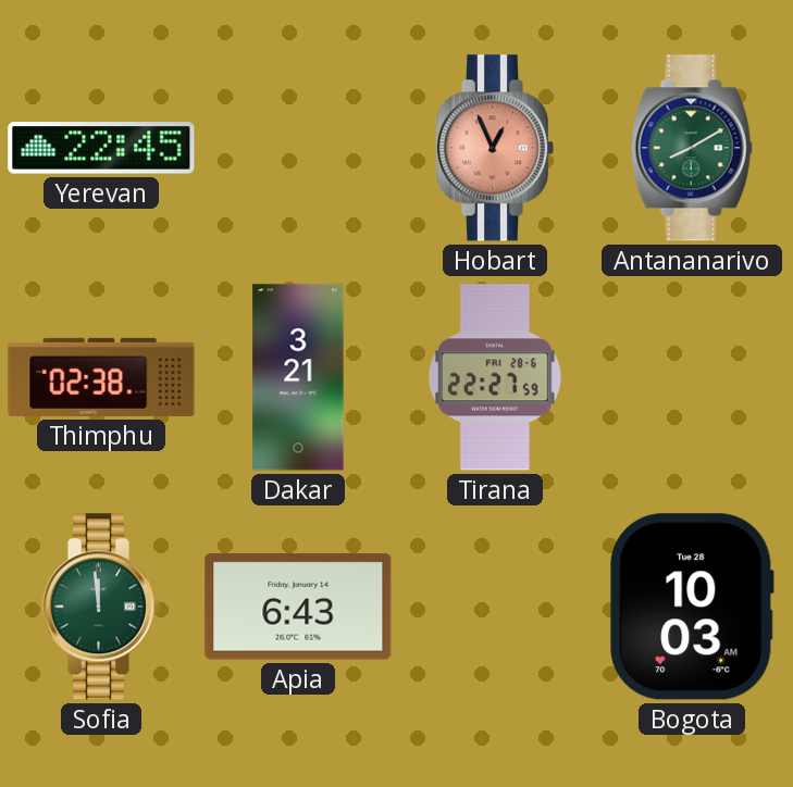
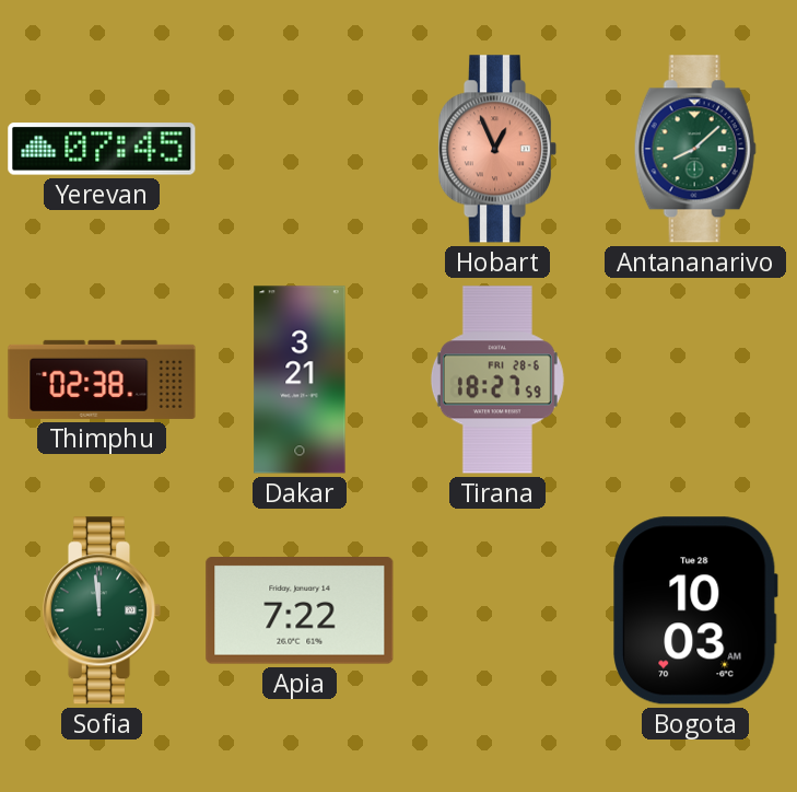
Yerevan: 22:45 -> 07:45
Antananarivo: 8:10 -> 8:08
Tirana: 22:27 -> 18:27
Apia: 6:43 -> 7:22
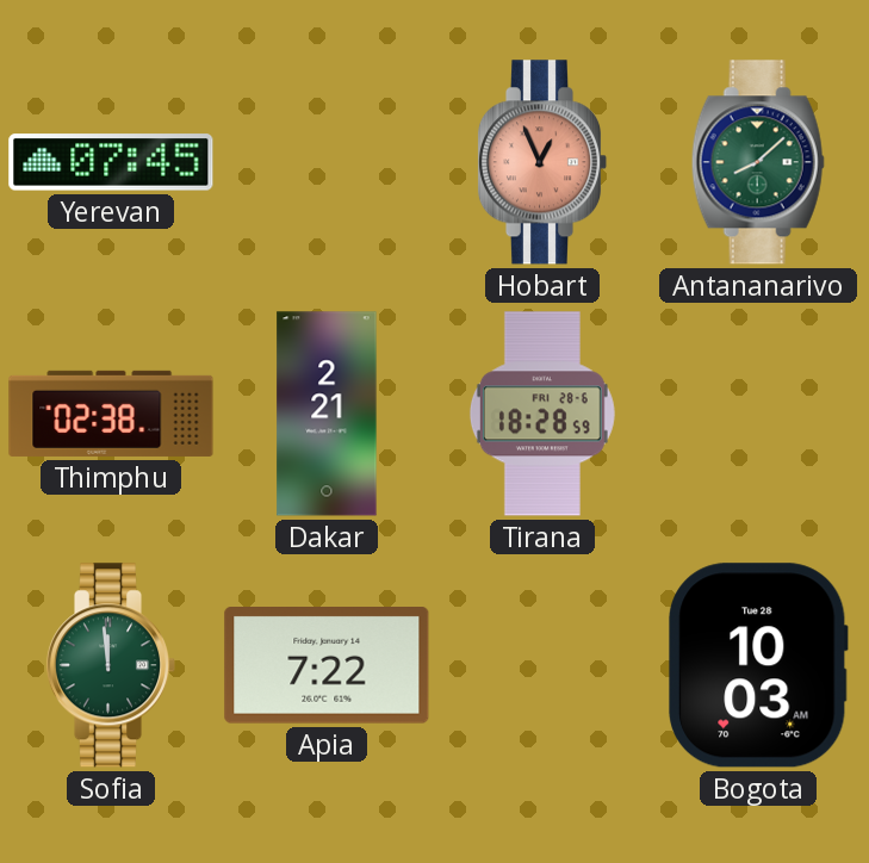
Dakar: 3:21 -> 2:21
Tirana: 18:27 -> 18:28
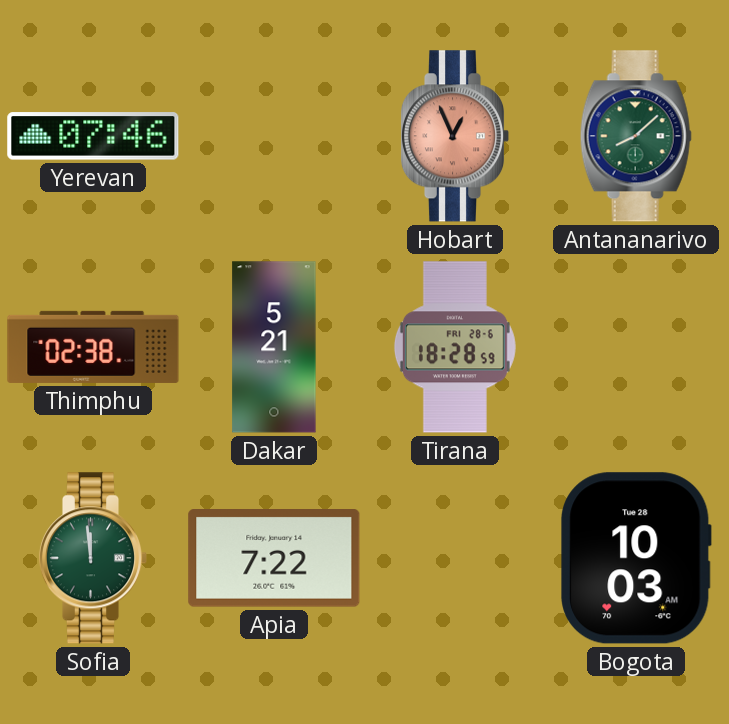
Yerevan: 07:45 -> 07:46
Dakar: 2:21 -> 5:21
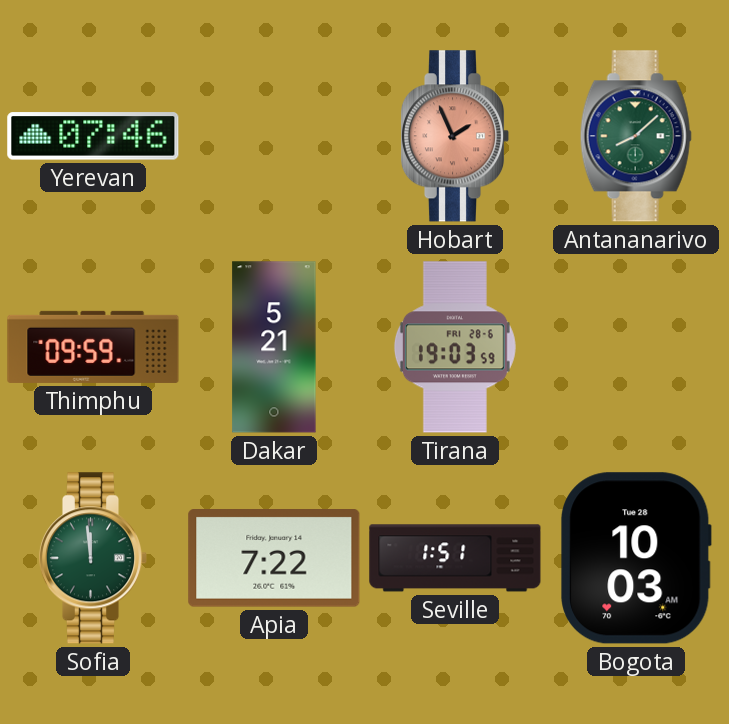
Hobart: 12:56 -> 1:56
Thimphu: 02:38 -> 09:59
Tirana: 18:28 -> 19:03
Seville: none -> 1:51
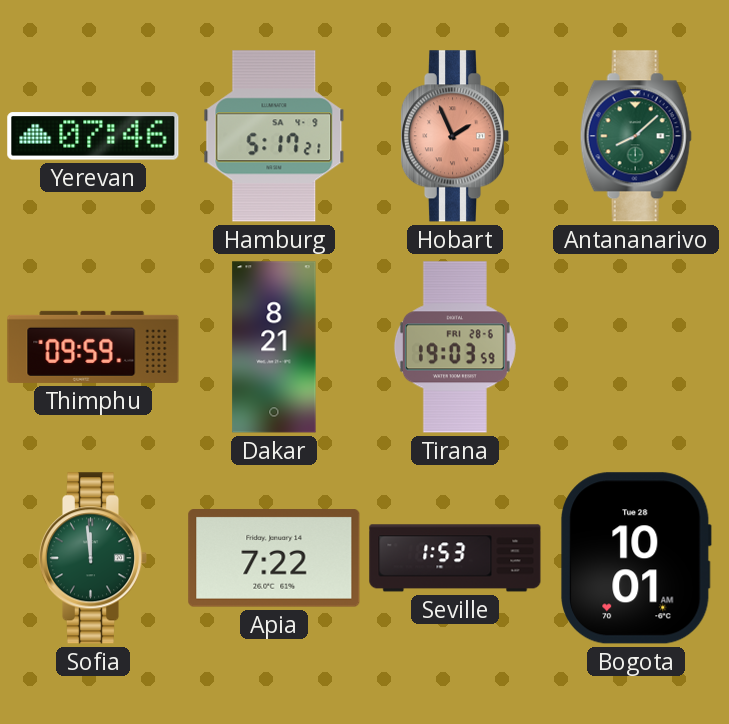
Hamburg: none -> 5:17
Dakar: 5:21 -> 8:21
Seville: 1:51 -> 1:53
Bogota: 10:03 -> 10:01
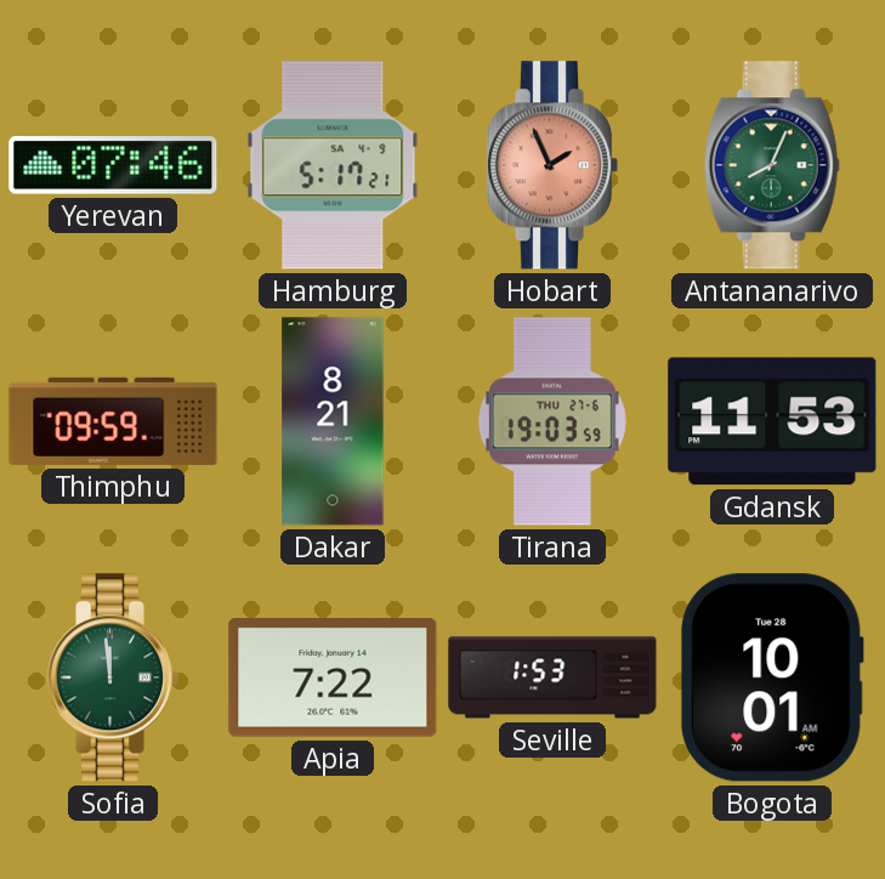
Antananarivo: 8:08 -> 8:04
Tirana date: FRI 28-6 -> THU 27-6
Gdansk: none -> 11:53
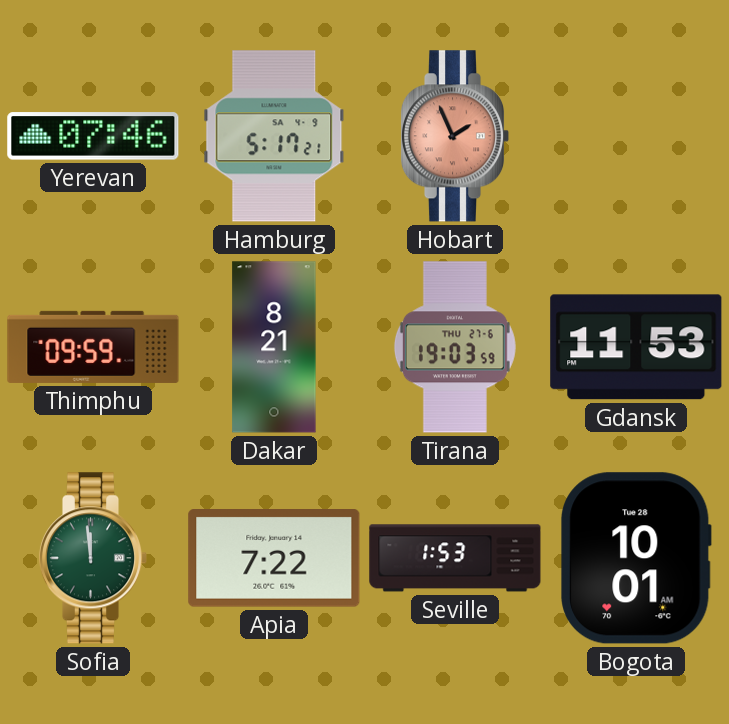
Antananarivo: 8:04 -> none
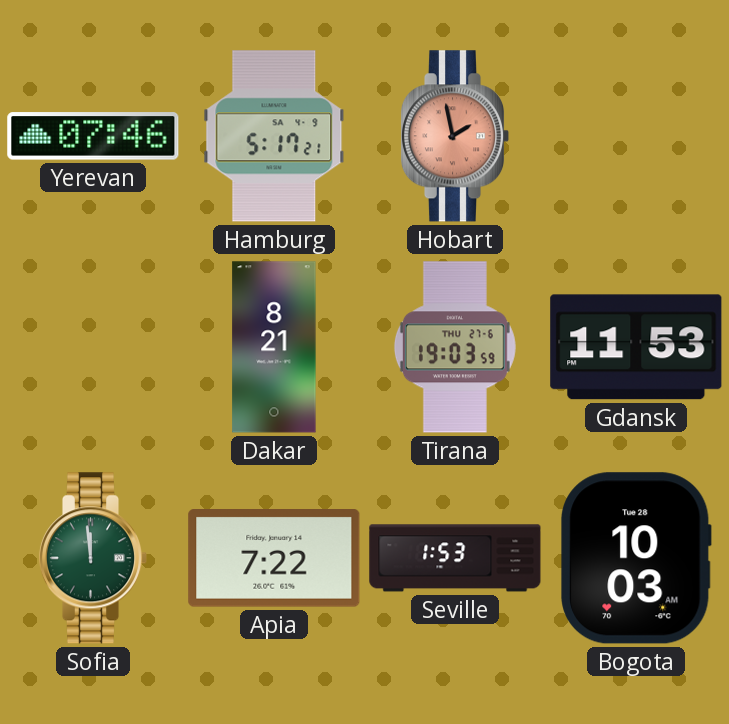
Hobart: 1:56 -> 1:58
Thimphu: 09:59 -> none
Bogota: 10:01 -> 10:03
